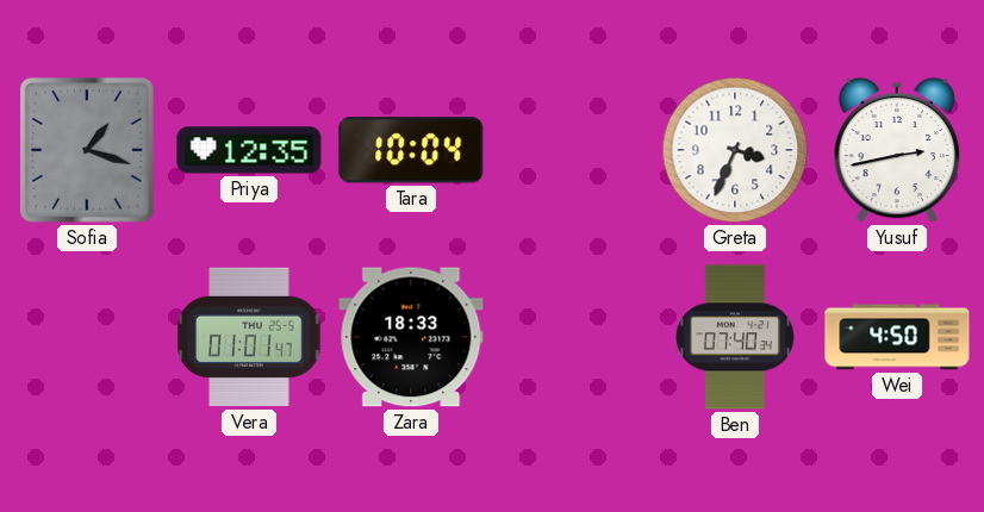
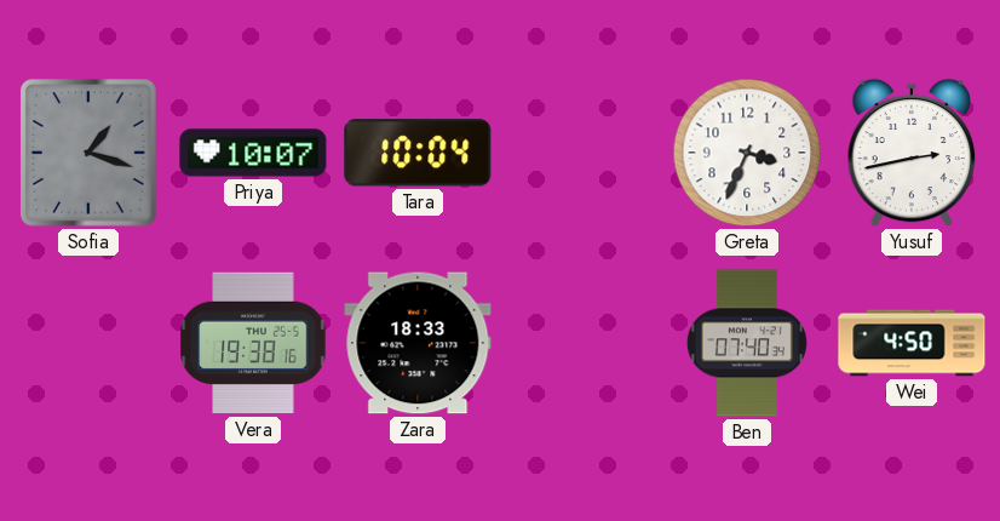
Priya: 12:35 -> 10:07
Vera: 01:01 -> 19:38
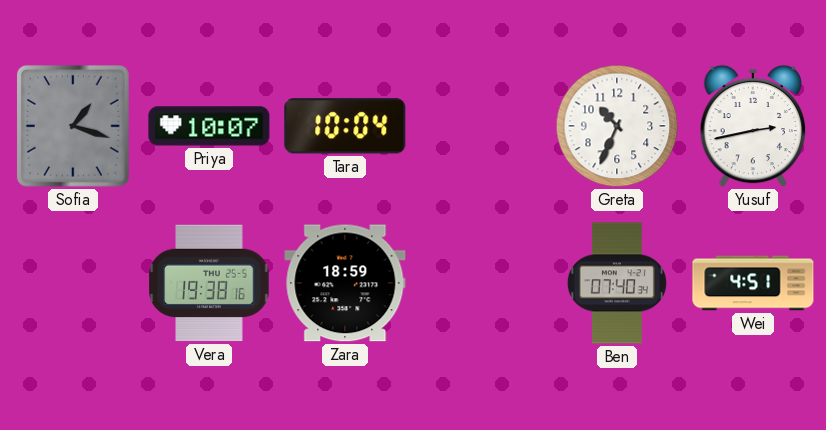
Greta: 3:34 -> 10:34
Zara: 18:33 -> 18:59
Wei: 4:50 -> 4:51
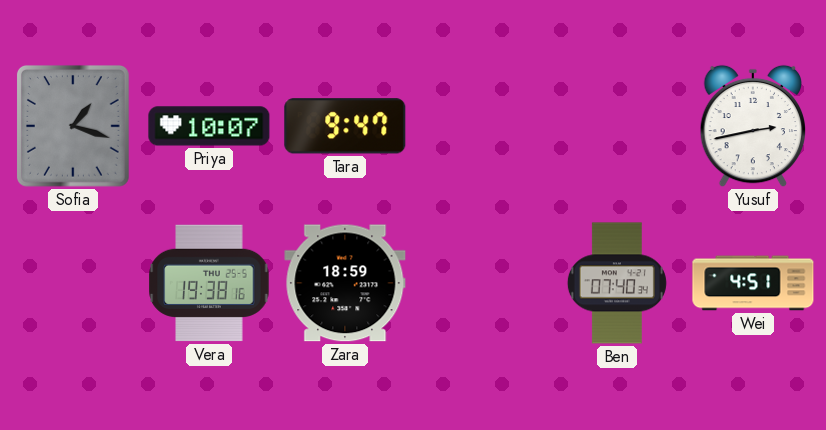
Tara: 10:04 -> 9:47
Greta: 10:34 -> none
